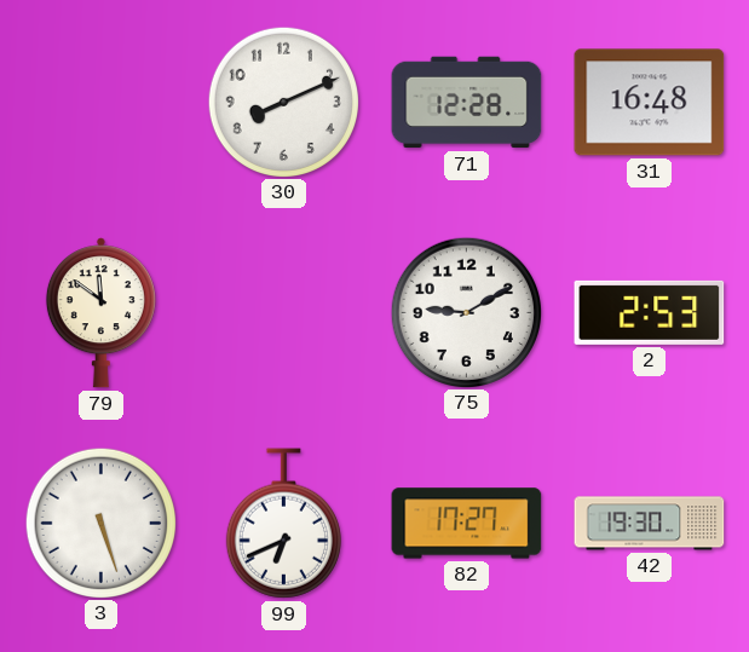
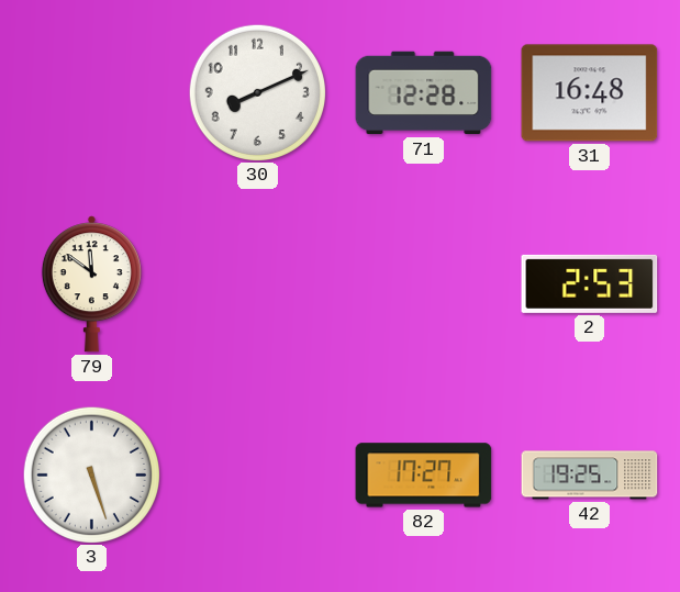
75: 9:10 -> none
99: 6:41 -> none
42: 19:30 -> 19:25
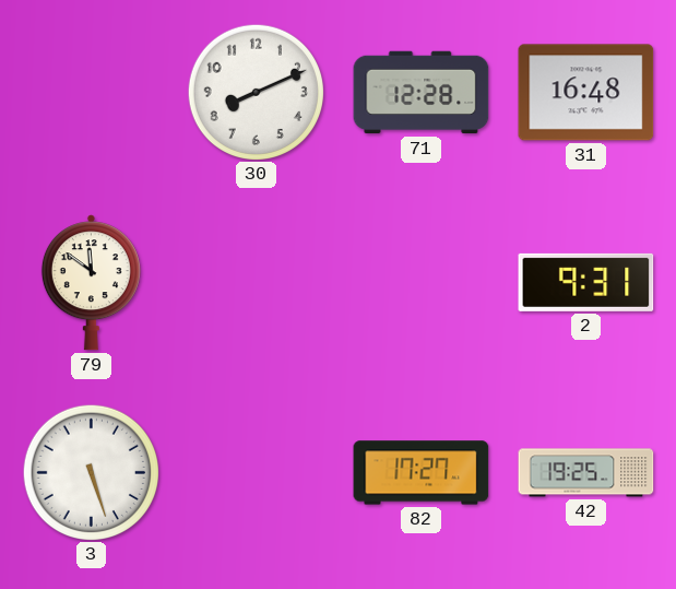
2: 2:53 -> 9:31
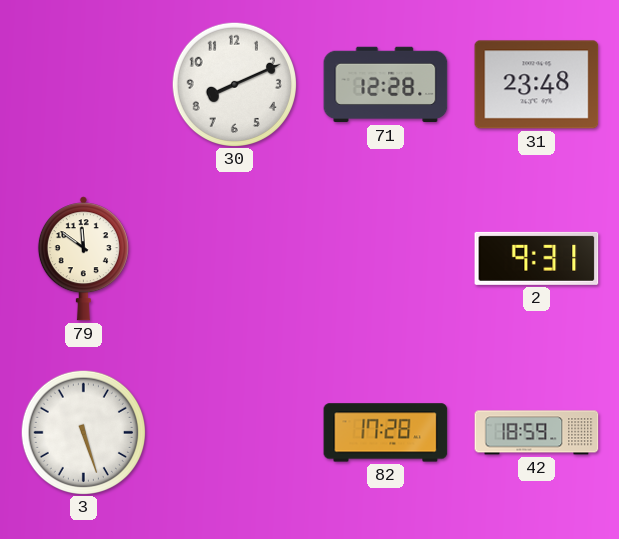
31: 16:48 -> 23:48
82: 17:27 -> 17:28
42: 19:25 -> 18:59
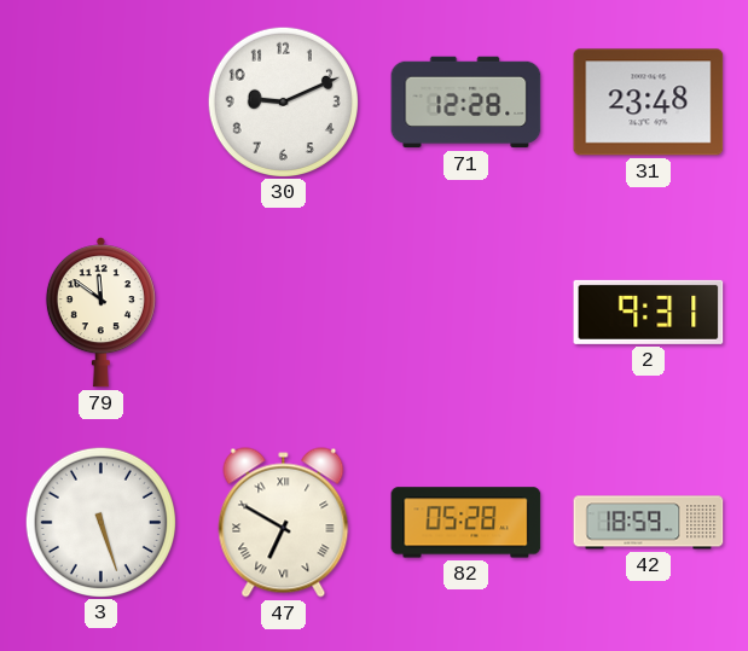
30: 8:11 -> 9:11
47: none -> 6:50
82: 17:28 -> 05:28
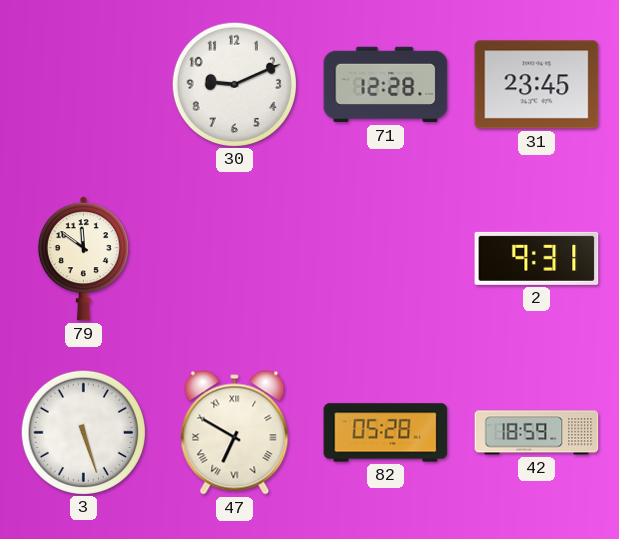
31: 23:48 -> 23:45
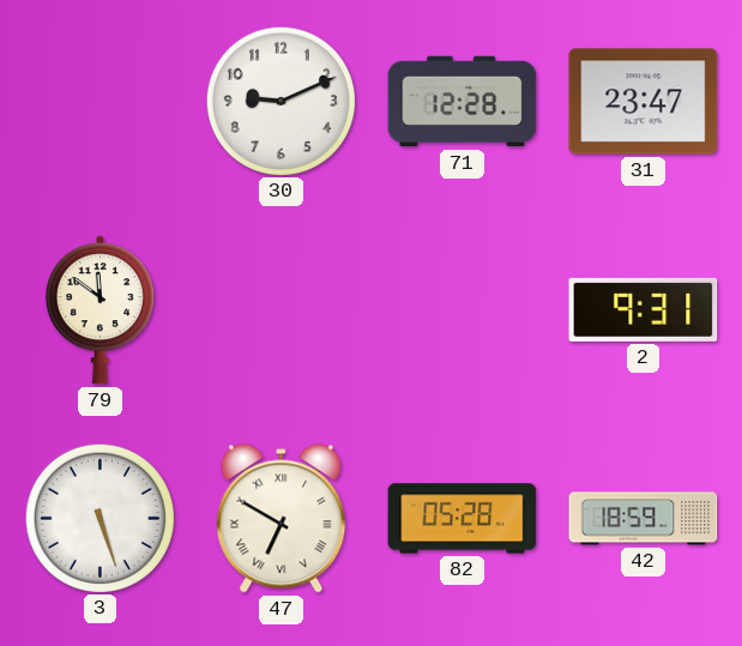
31: 23:45 -> 23:47
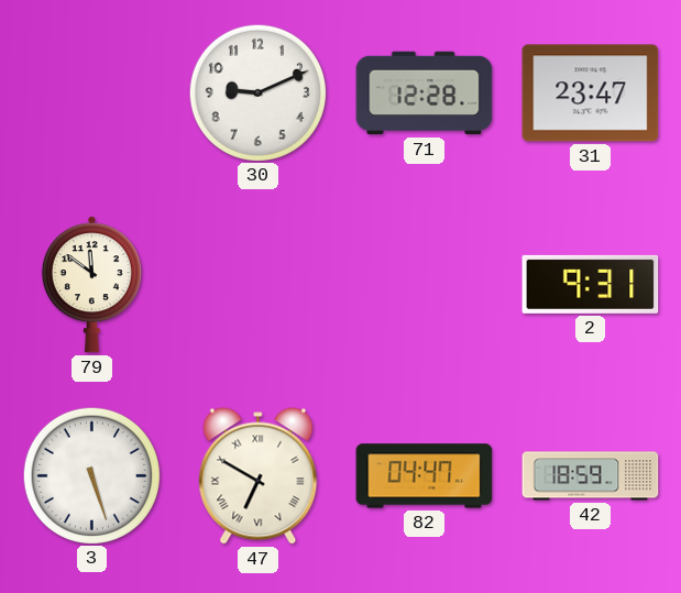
82: 05:28 -> 04:47
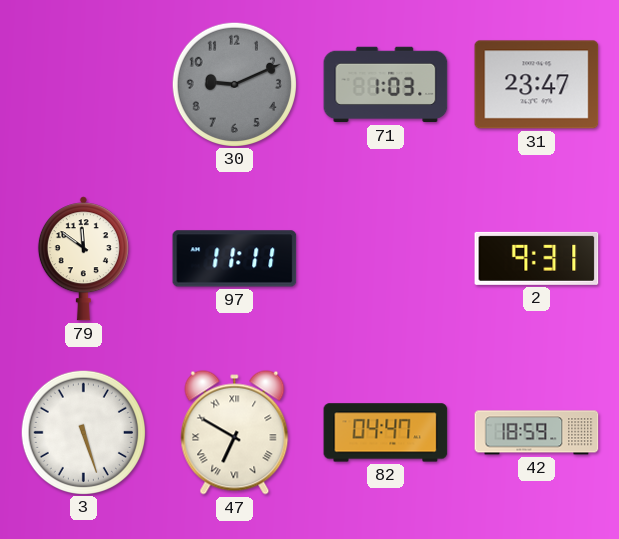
30 dial: white -> grey
71: 12:28 -> 1:03
97: none -> 11:11
